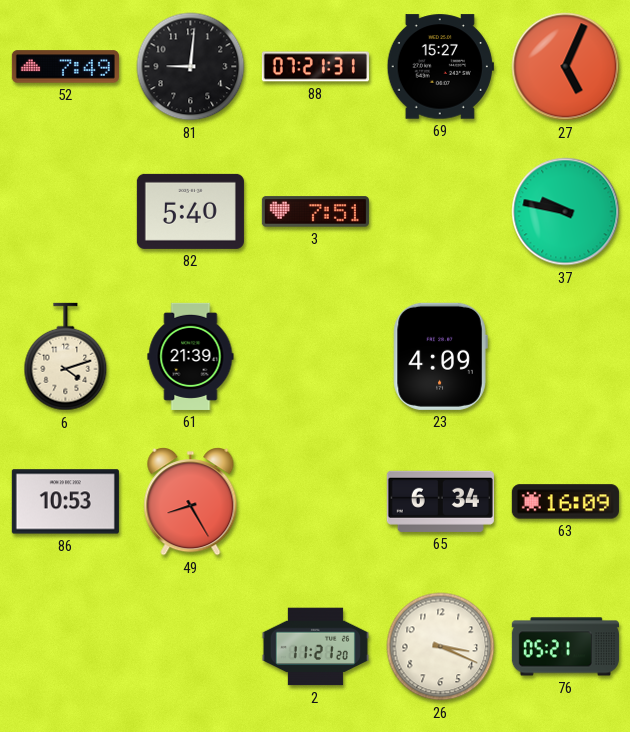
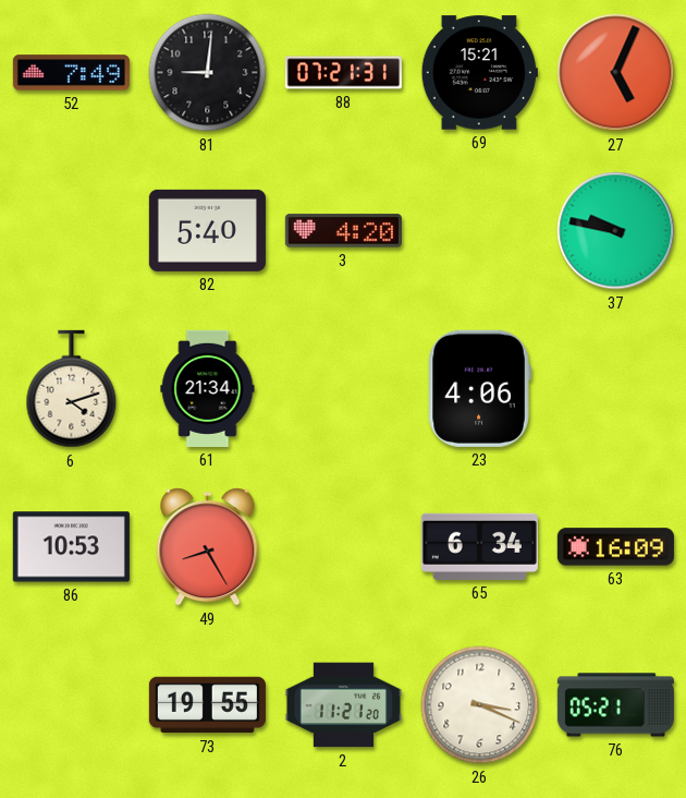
69: 15:27 -> 15:21
3: 7:51 -> 4:20
61: 21:39 -> 21:34
23: 4:09 -> 4:06
73: none -> 19:55
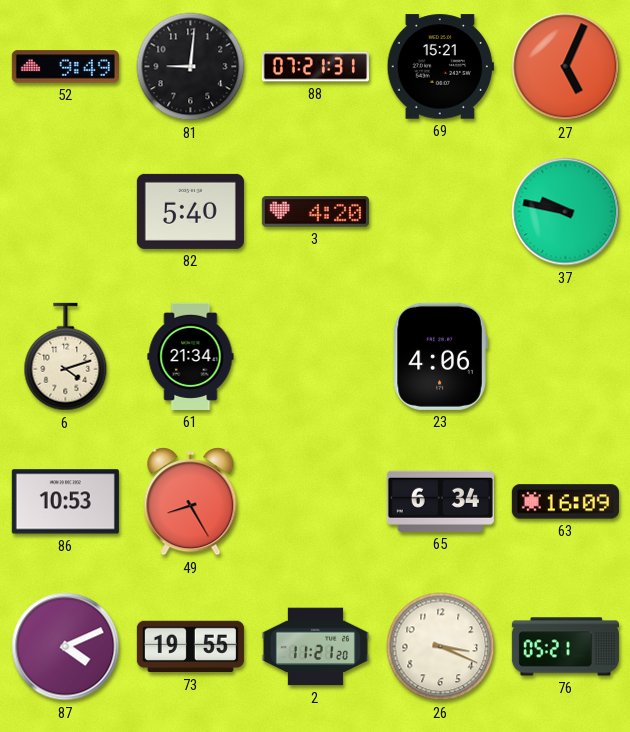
52: 7:49 -> 9:49
87: none -> 4:11
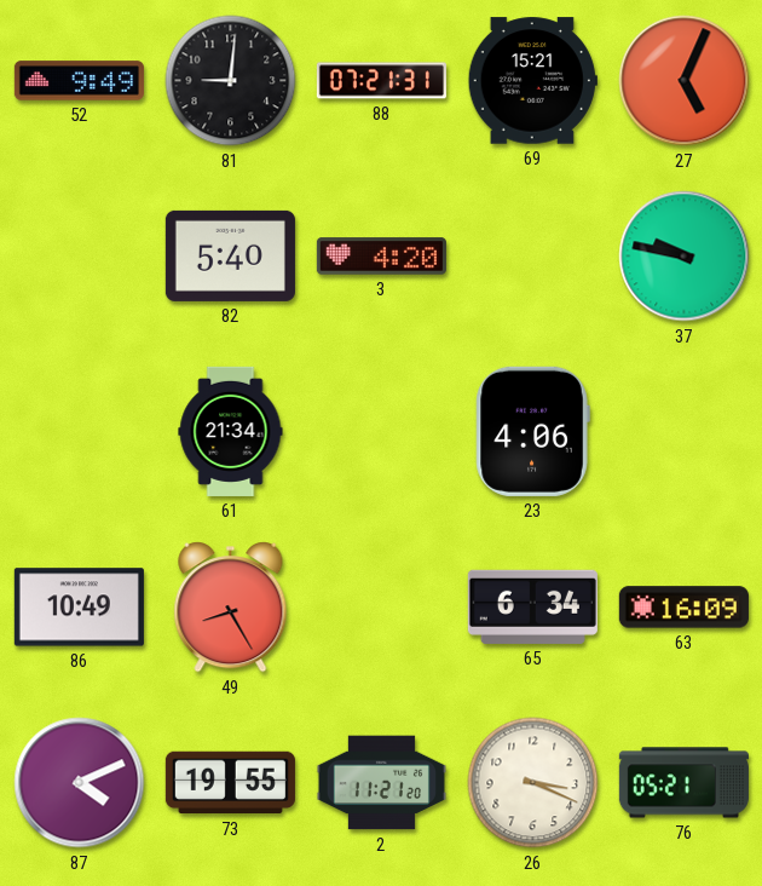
6: 4:12 -> none
86: 10:53 -> 10:49
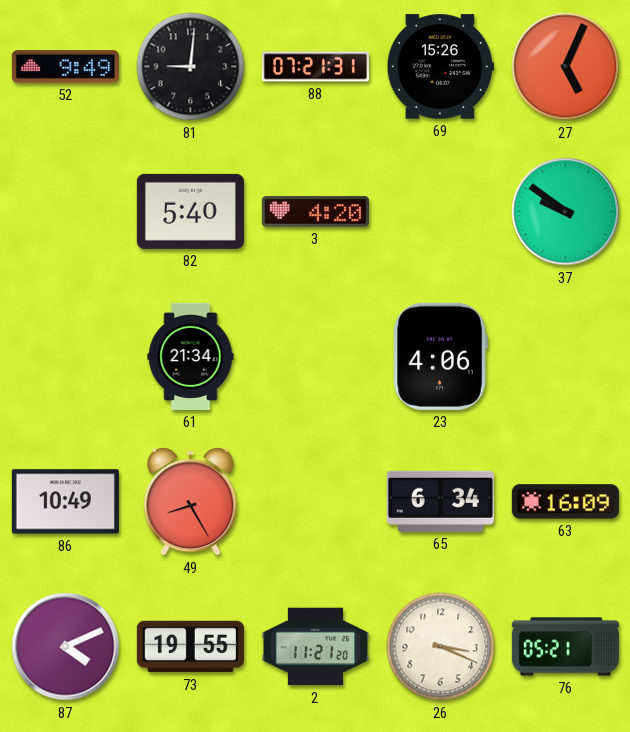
69: 15:21 -> 15:26
37: 9:47 -> 9:51
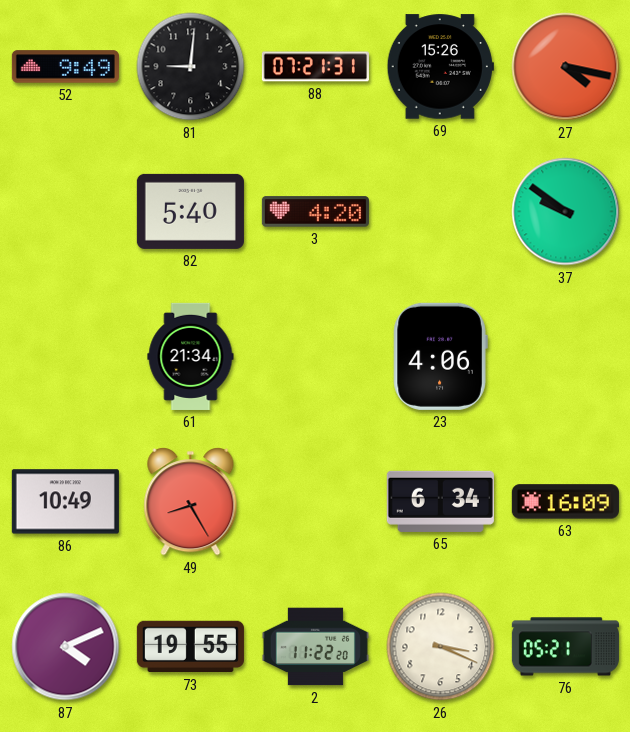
27: 5:04 -> 4:17
2: 11:21 -> 11:22
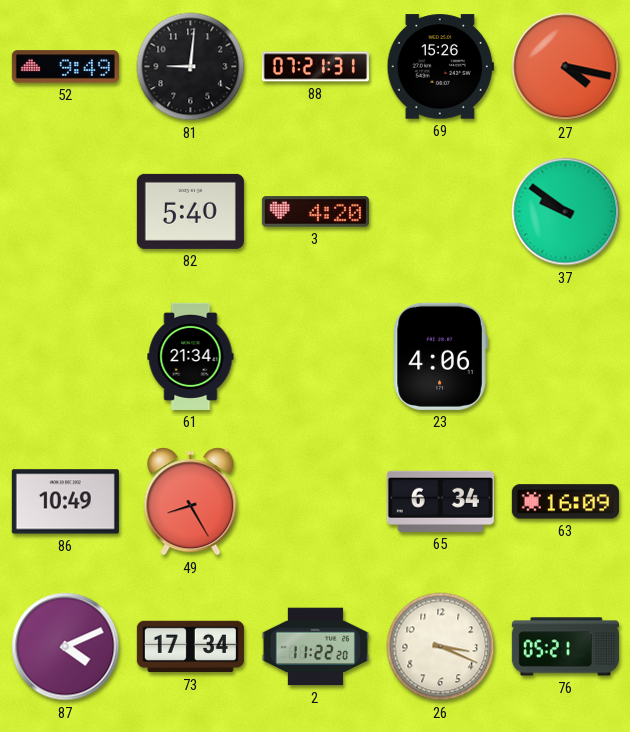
73: 19:55 -> 17:34
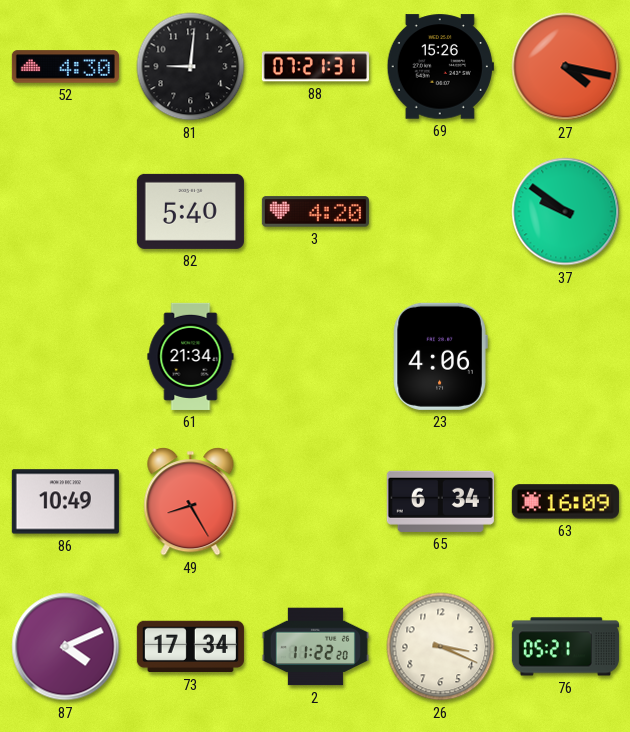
52: 9:49 -> 4:30
